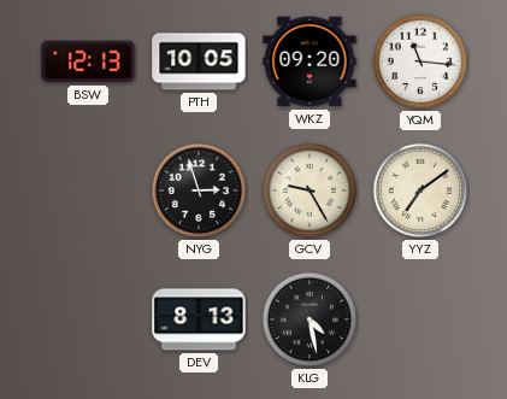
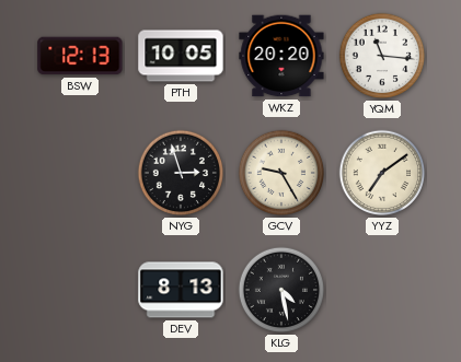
WKZ: 09:20 -> 20:20
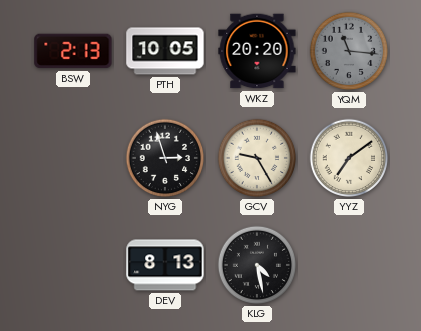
BSW: 12:13 -> 2:13
YQM dial: white -> grey
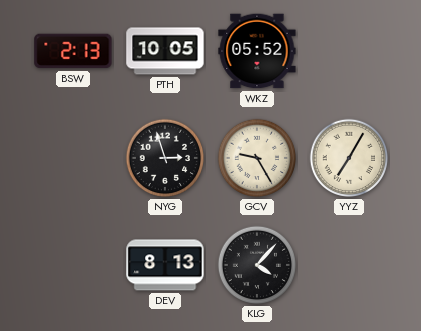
WKZ: 20:20 -> 05:52
YQM: 11:16 -> none
YYZ: 7:09 -> 7:05
KLG: 4:28 -> 4:07
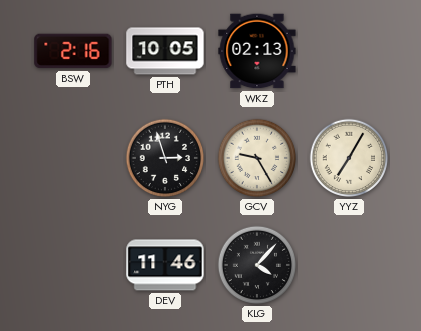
BSW: 2:13 -> 2:16
WKZ: 05:52 -> 02:13
DEV: 8:13 -> 11:46
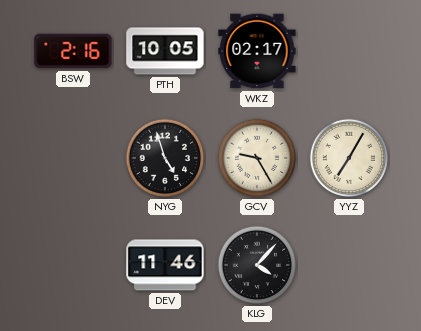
WKZ: 02:13 -> 02:17
NYG: 2:57 -> 4:57
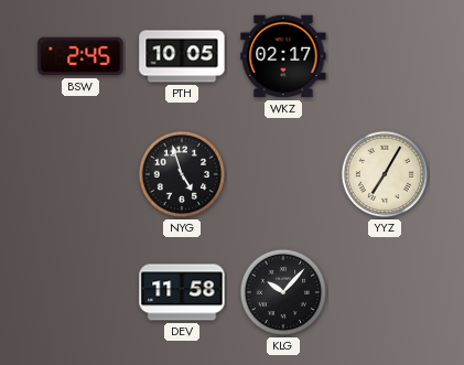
BSW: 2:16 -> 2:45
GCV: 9:25 -> none
DEV: 11:46 -> 11:58
KLG: 4:07 -> 10:07
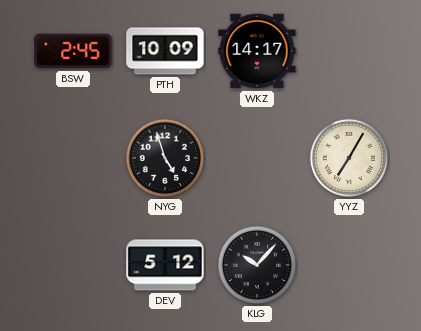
PTH: 10:05 -> 10:09
WKZ: 02:17 -> 14:17
DEV: 11:58 -> 5:12
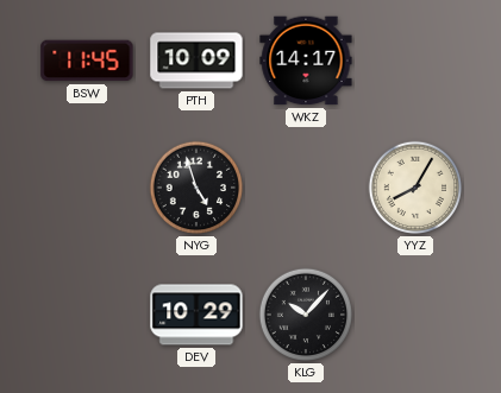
BSW: 2:45 -> 11:45
YYZ: 7:05 -> 8:05
DEV: 5:12 -> 10:29
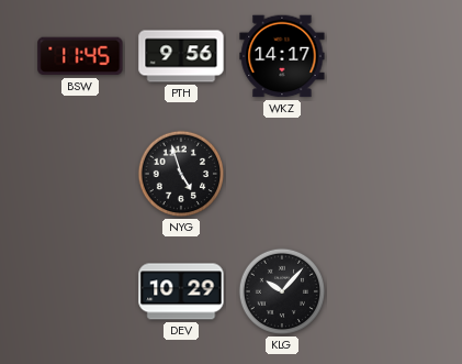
PTH: 10:09 -> 9:56
YYZ: 8:05 -> none
